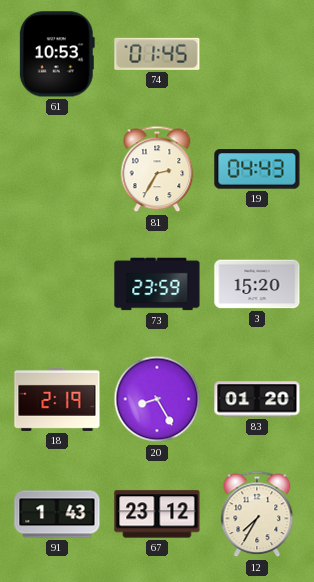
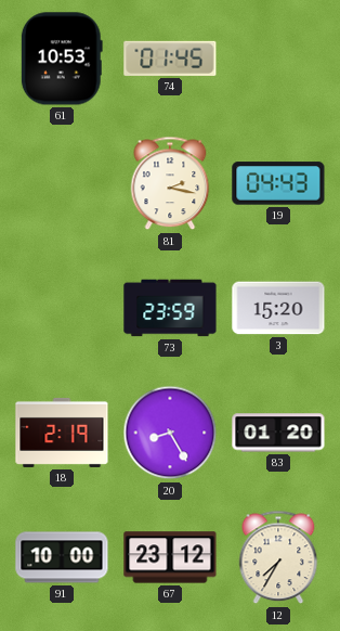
81: 2:35 -> 2:17
91: 1:43 -> 10:00
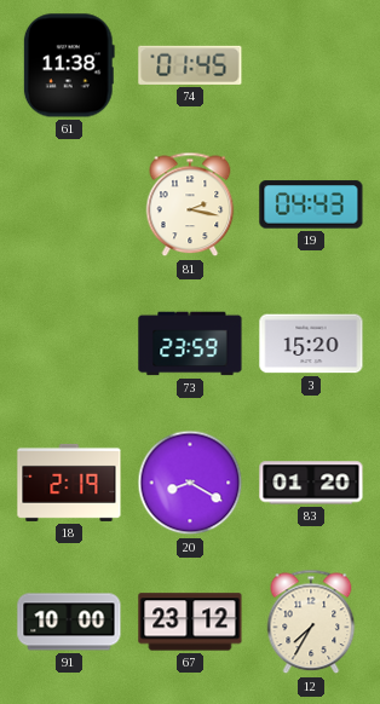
61: 10:53 -> 11:38
20: 8:25 -> 8:20
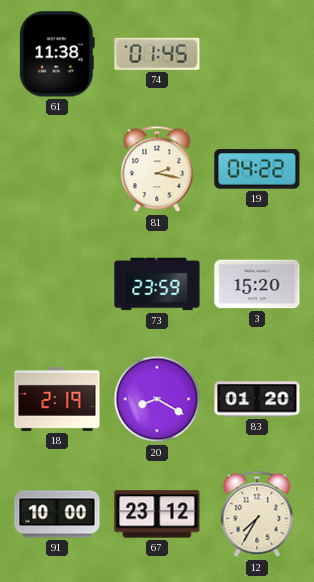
19: 04:43 -> 04:22
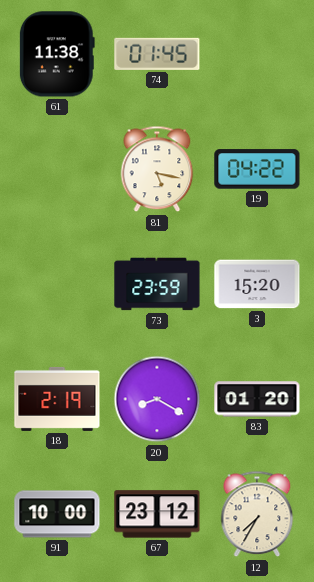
81: 2:17 -> 5:17
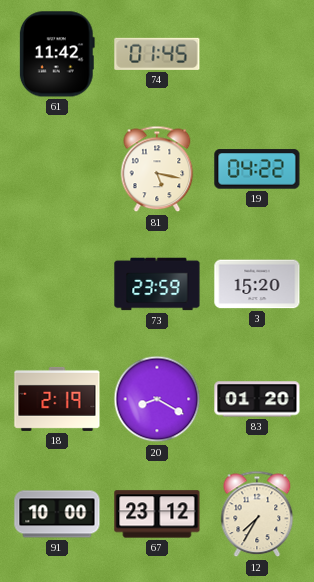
61: 11:38 -> 11:42
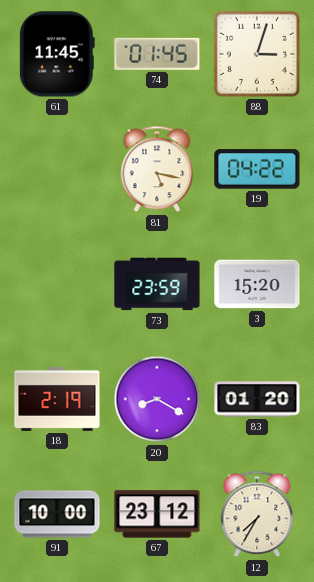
61: 11:42 -> 11:45
88: none -> 3:03
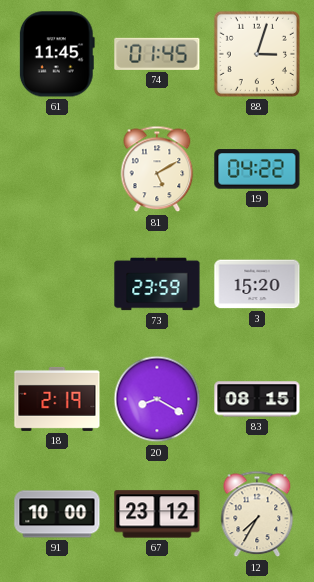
81: 5:17 -> 5:10
83: 01:20 -> 08:15
